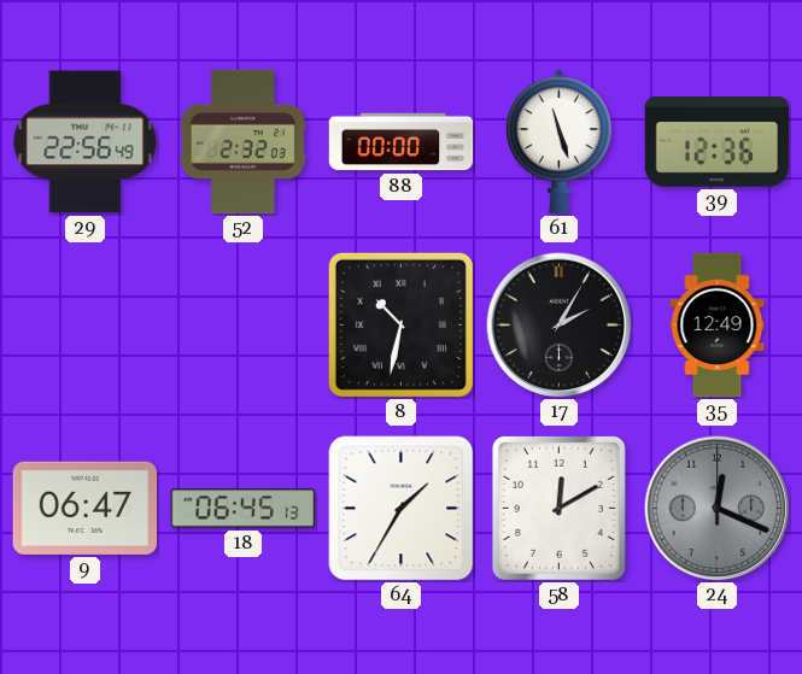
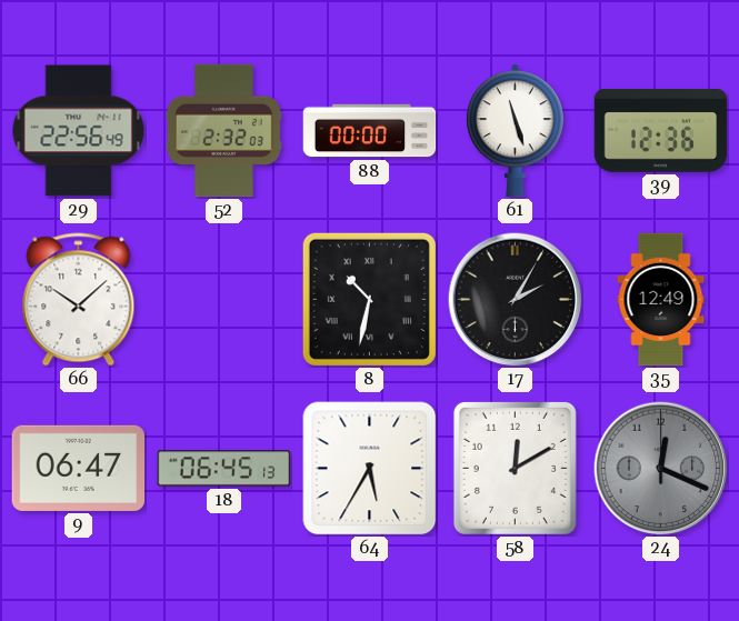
66: none -> 10:08
64: 1:35 -> 5:35
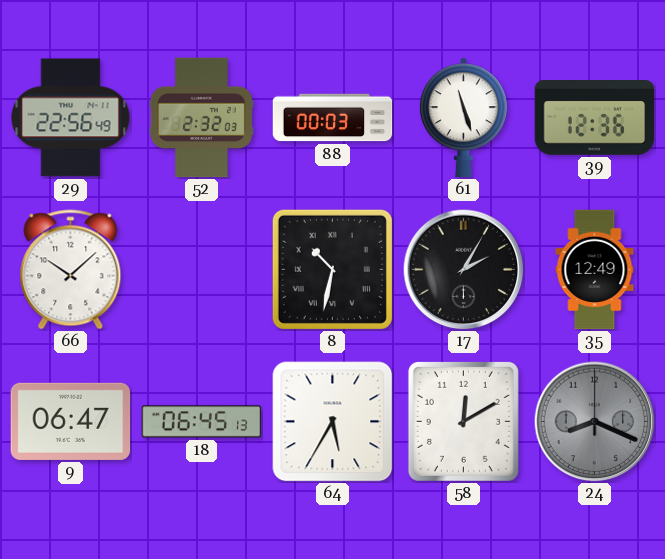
88: 00:00 -> 00:03
24: 12:19 -> 8:19
